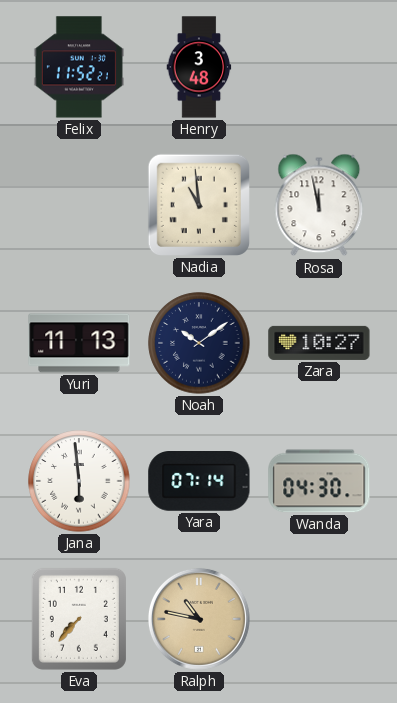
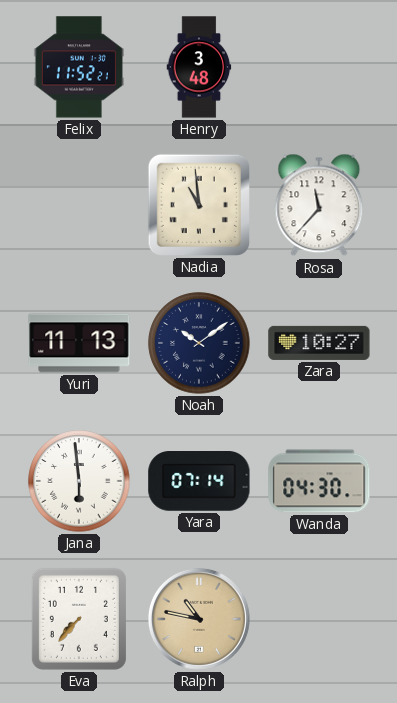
Rosa: 11:58 -> 11:37
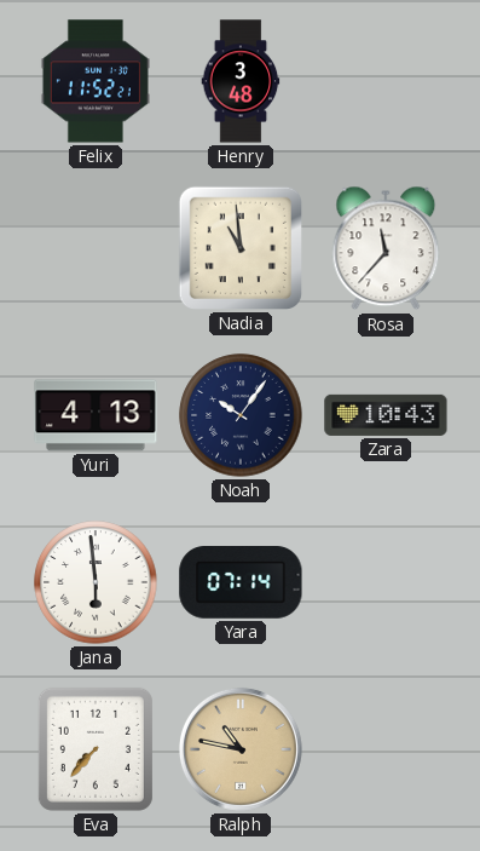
Yuri: 11:13 -> 4:13
Noah: 10:09 -> 10:06
Zara: 10:27 -> 10:43
Wanda: 04:30 -> none
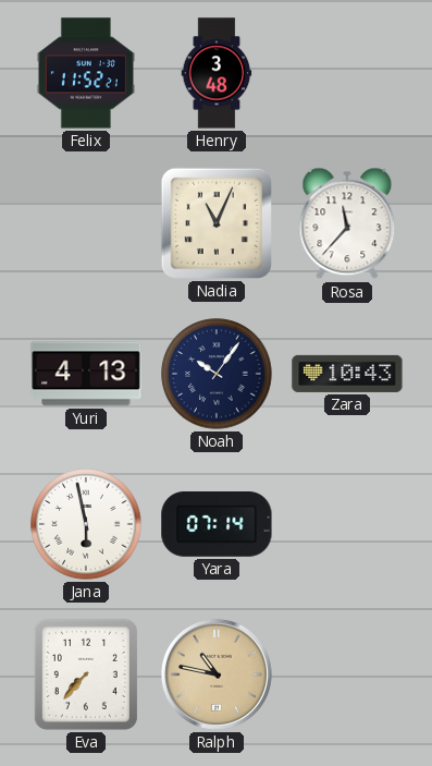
Nadia: 10:59 -> 11:04
Jana: 5:59 -> 5:58
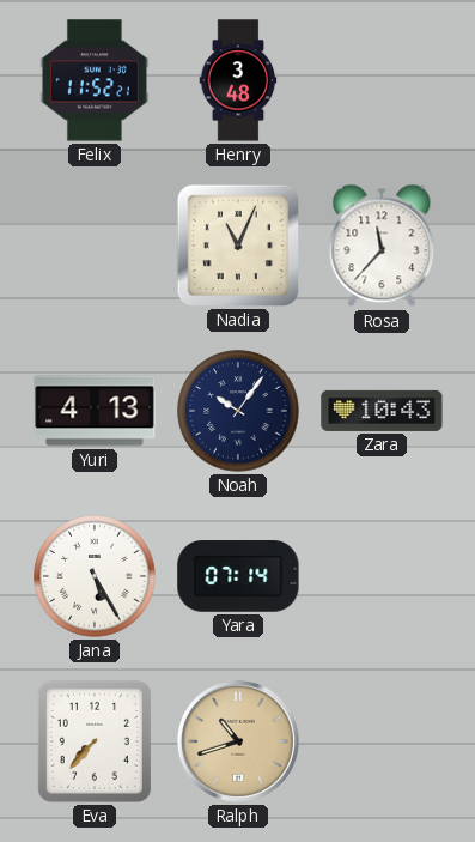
Jana: 5:58 -> 5:25
Ralph: 10:47 -> 10:42
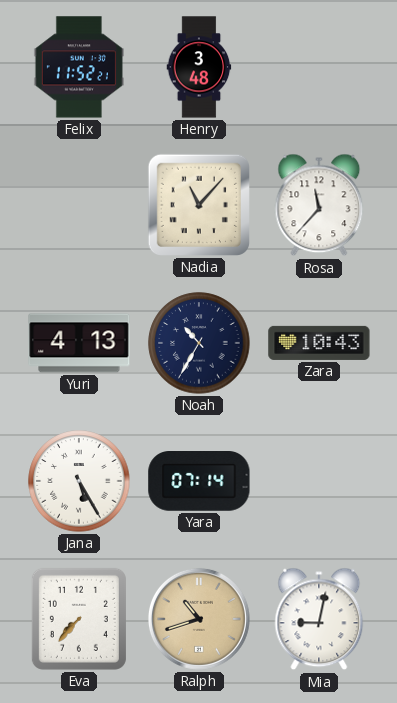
Nadia: 11:04 -> 11:07
Noah: 10:06 -> 10:35
Mia: none -> 9:02
